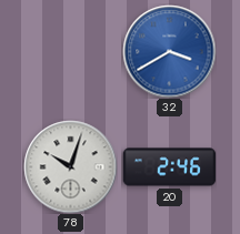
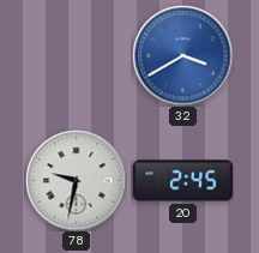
78: 10:03 -> 9:32
20: 2:46 -> 2:45
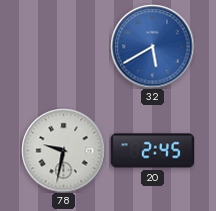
32: 3:40 -> 5:40
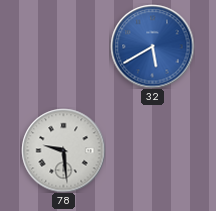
78: 9:32 -> 9:29
20: 2:45 -> none
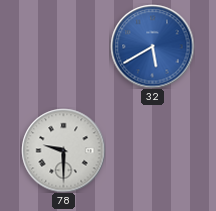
78: 9:29 -> 9:30
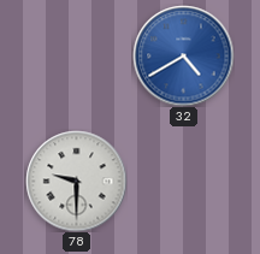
32: 5:40 -> 4:40
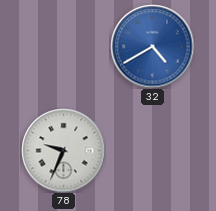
78: 9:30 -> 9:34
